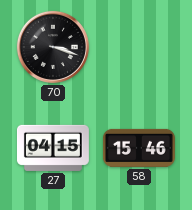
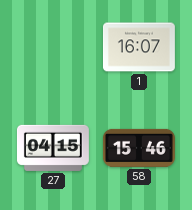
70: 3:18 -> none
1: none -> 16:07
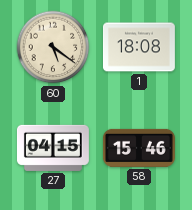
60: none -> 5:21
1: 16:07 -> 18:08
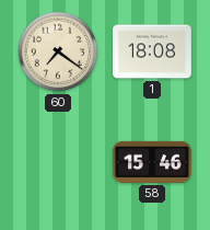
60: 5:21 -> 7:21
27: 04:15 -> none
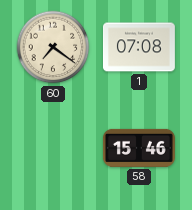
1: 18:08 -> 07:08
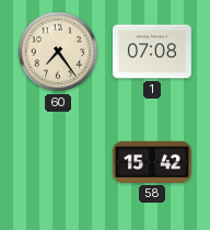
60: 7:21 -> 7:24
58: 15:46 -> 15:42
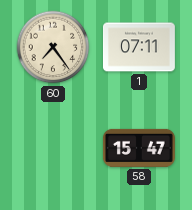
1: 07:08 -> 07:11
58: 15:42 -> 15:47
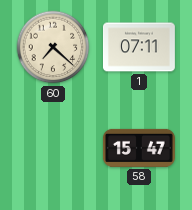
60: 7:24 -> 7:22
